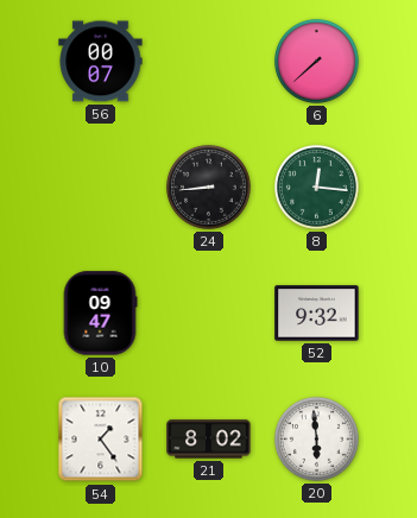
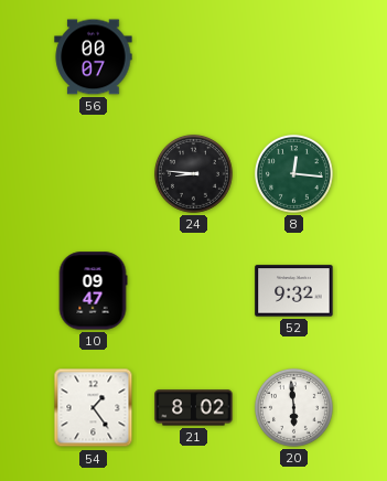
6: 7:38 -> none
24: 8:44 -> 8:46
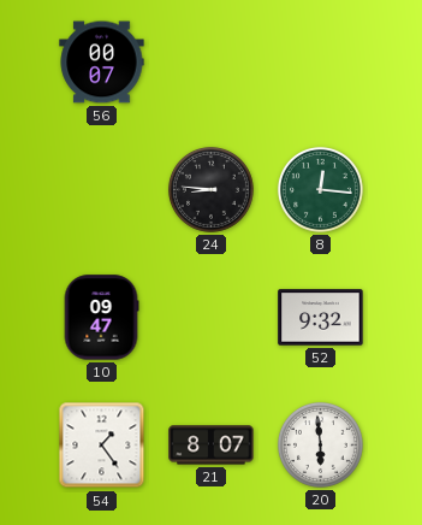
21: 8:02 -> 8:07
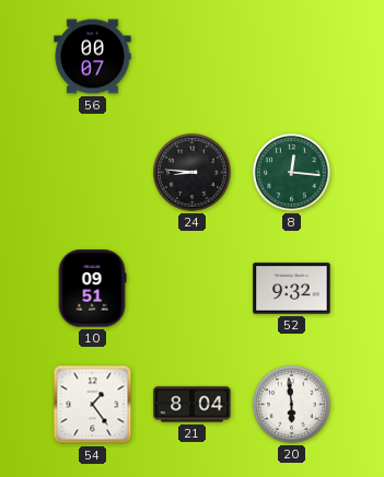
10: 09:47 -> 09:51
21: 8:07 -> 8:04
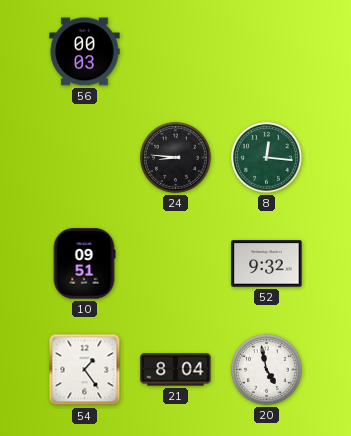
56: 00:07 -> 00:03
20: 5:59 -> 4:58
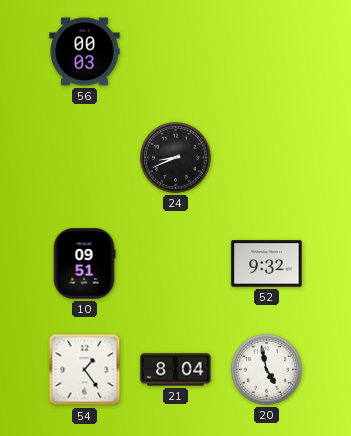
24: 8:46 -> 8:41
8: 12:16 -> none
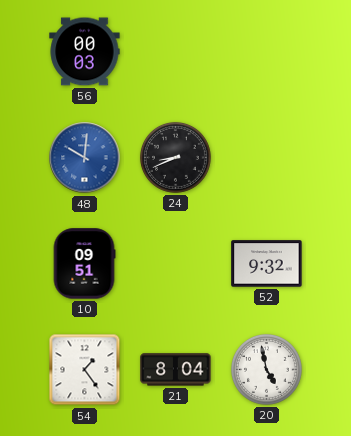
48: none -> 10:01
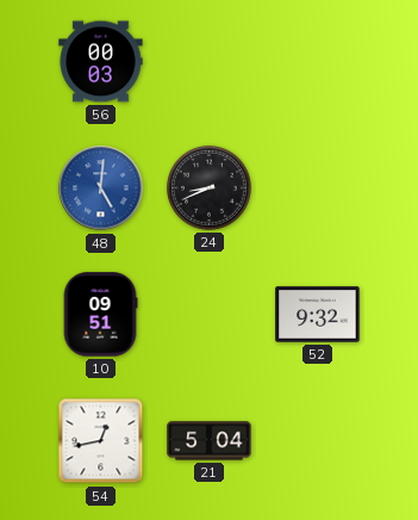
48: 10:01 -> 5:01
54: 1:24 -> 12:43
21: 8:04 -> 5:04
20: 4:58 -> none
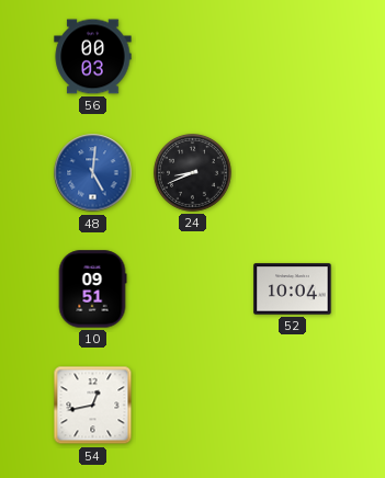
52: 9:32 -> 10:04
21: 5:04 -> none
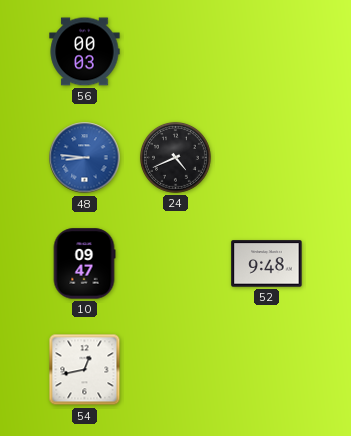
48: 5:01 -> 8:46
24: 8:41 -> 4:41
10: 09:51 -> 09:47
52: 10:04 -> 9:48
